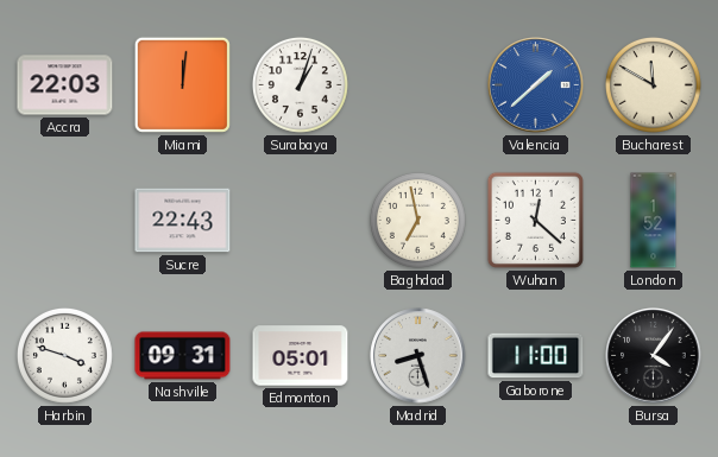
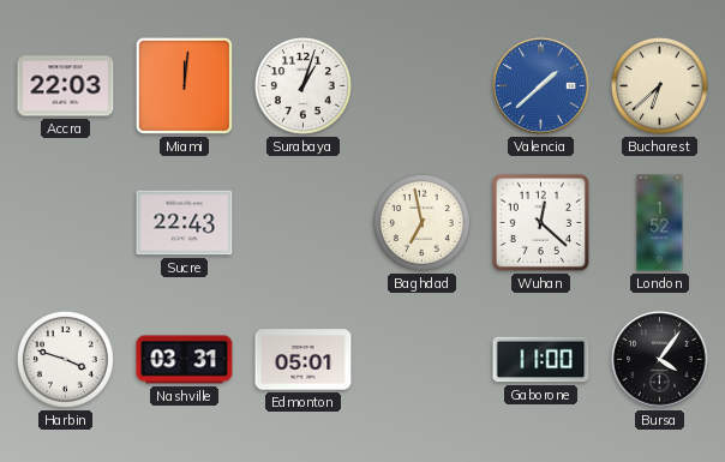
Bucharest: 11:50 -> 6:38
Nashville: 09:31 -> 03:31
Madrid: 8:27 -> none
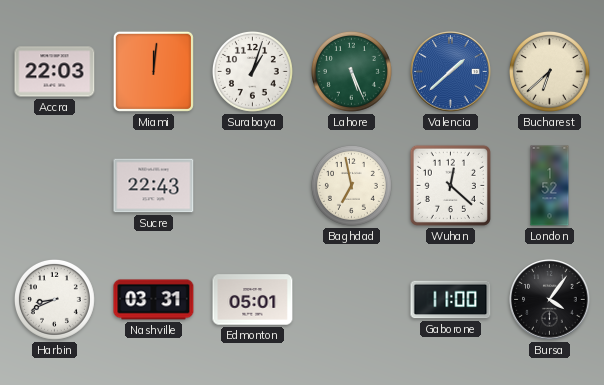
Lahore: none -> 5:26
Harbin: 3:48 -> 8:41
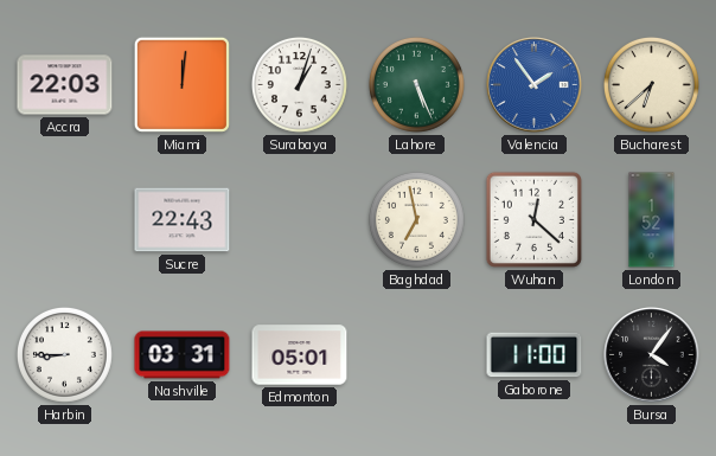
Valencia: 1:38 -> 1:54
Harbin: 8:41 -> 8:45
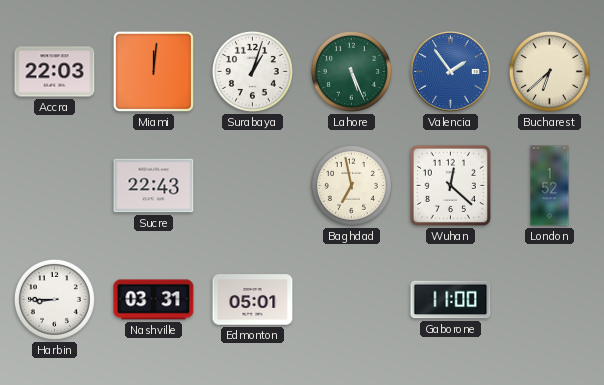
Bursa: 4:06 -> none
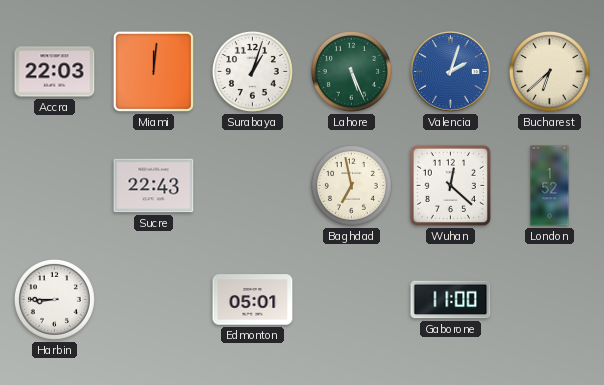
Valencia: 1:54 -> 2:03
Nashville: 03:31 -> none
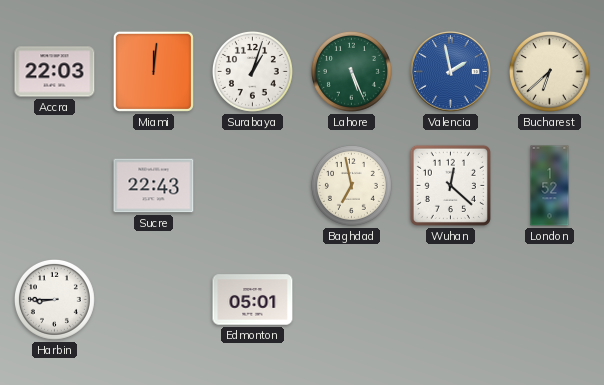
Valencia: 2:03 -> 1:58
Gaborone: 11:00 -> none
